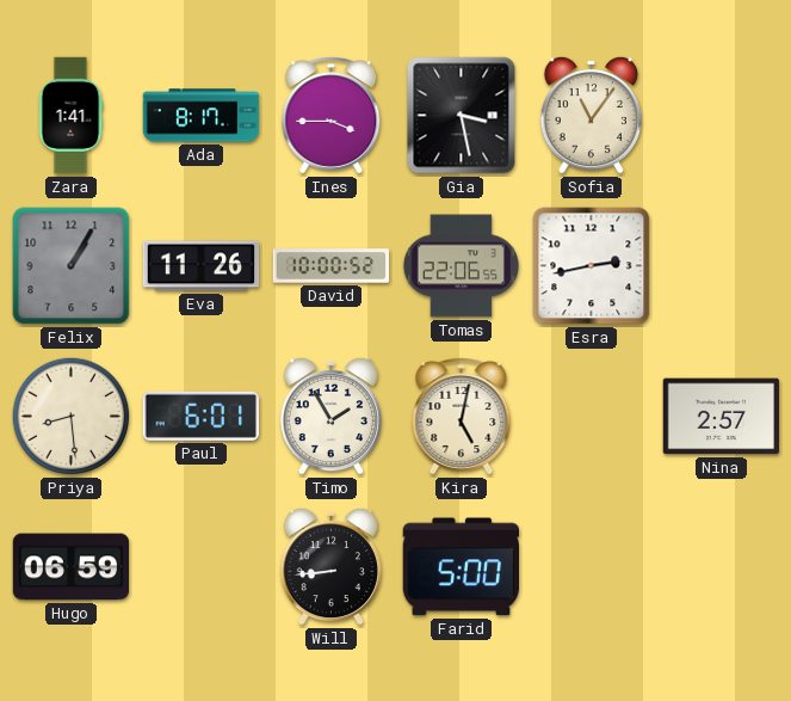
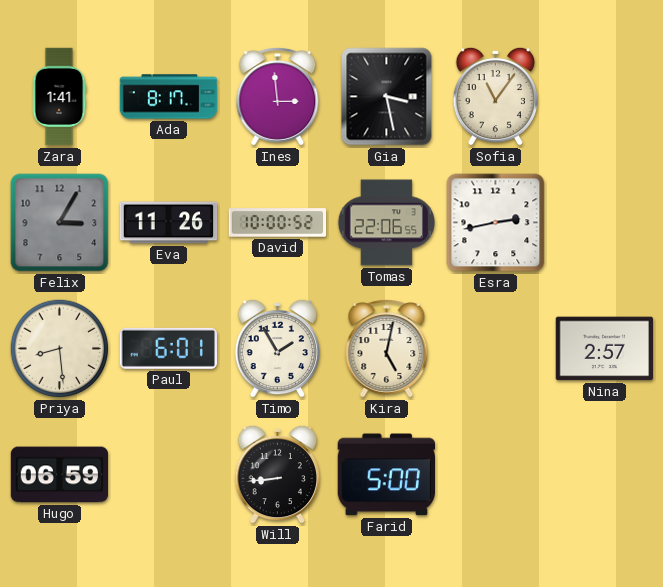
Ines: 3:45 -> 2:59
Felix: 1:05 -> 3:05
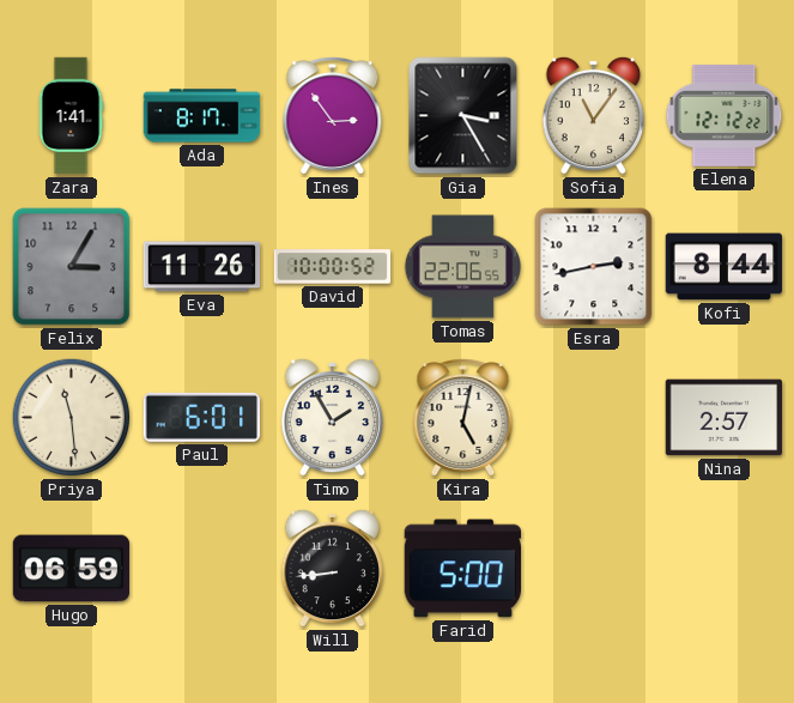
Ines: 2:59 -> 2:54
Gia: 3:28 -> 3:25
Elena: none -> 12:12
Kofi: none -> 8:44
Priya: 8:29 -> 11:29
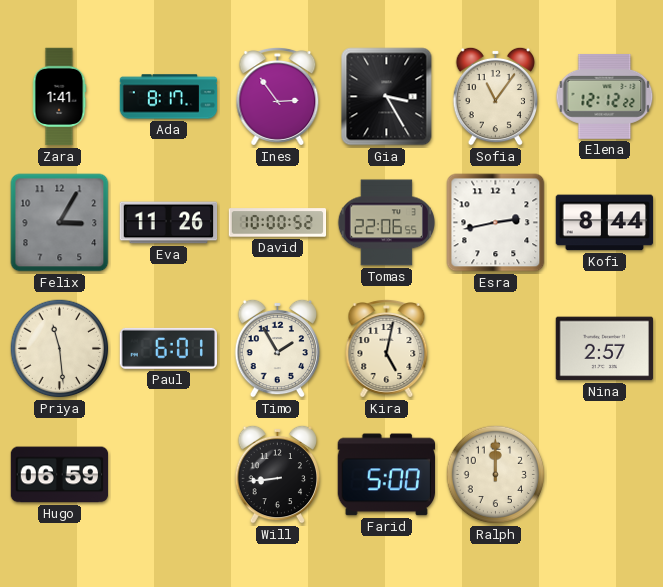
Ralph: none -> 12:00
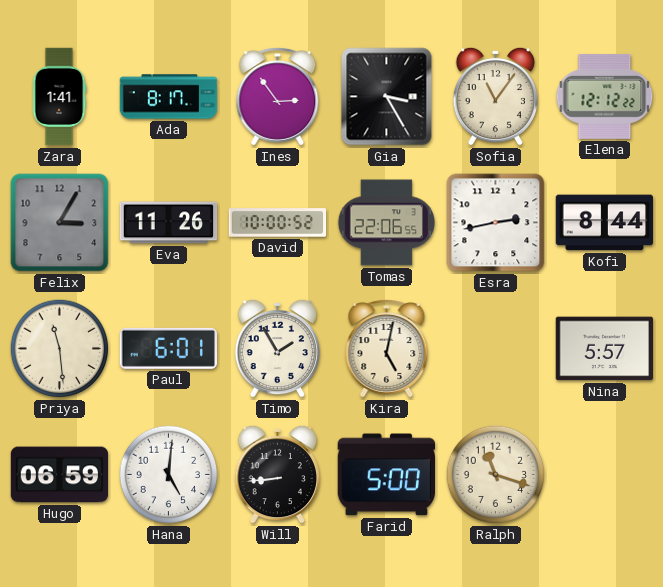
Nina: 2:57 -> 5:57
Hana: none -> 5:01
Ralph: 12:00 -> 11:18
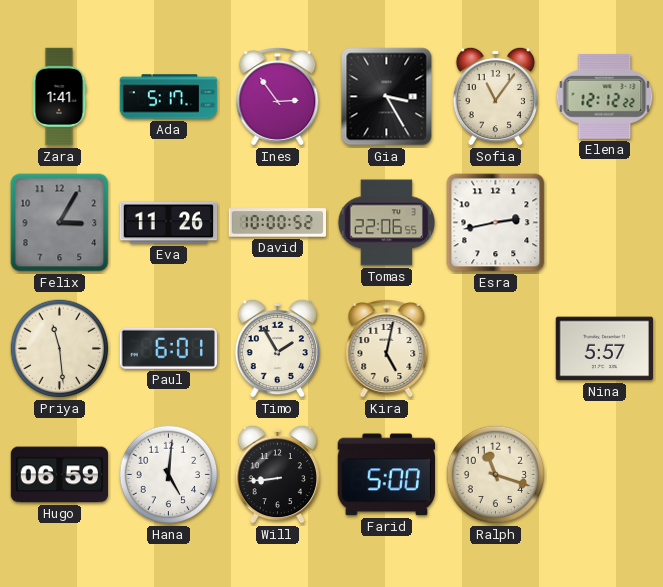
Ada: 8:17 -> 5:17
Kofi: 8:44 -> none
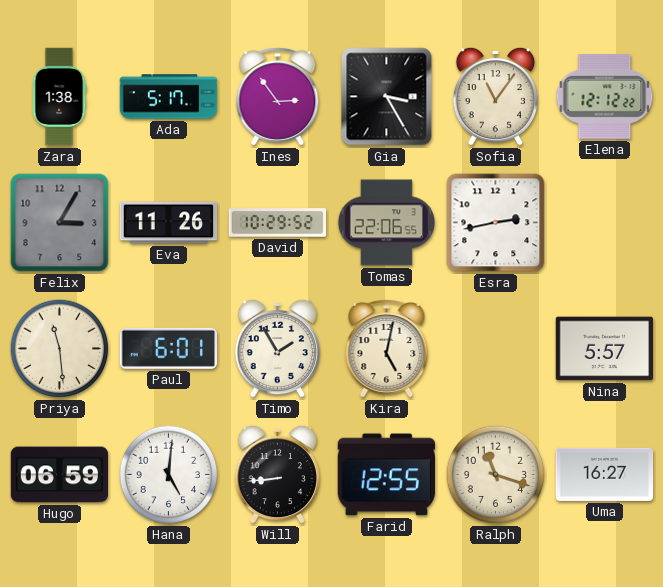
Zara: 1:41 -> 1:38
David: 10:00 -> 10:29
Farid: 5:00 -> 12:55
Uma: none -> 16:27
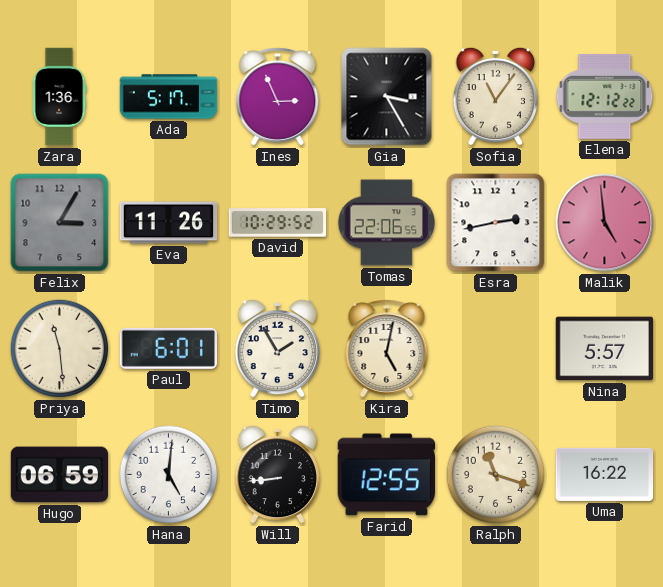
Zara: 1:38 -> 1:36
Ines: 2:54 -> 2:56
Malik: none -> 4:59
Uma: 16:27 -> 16:22
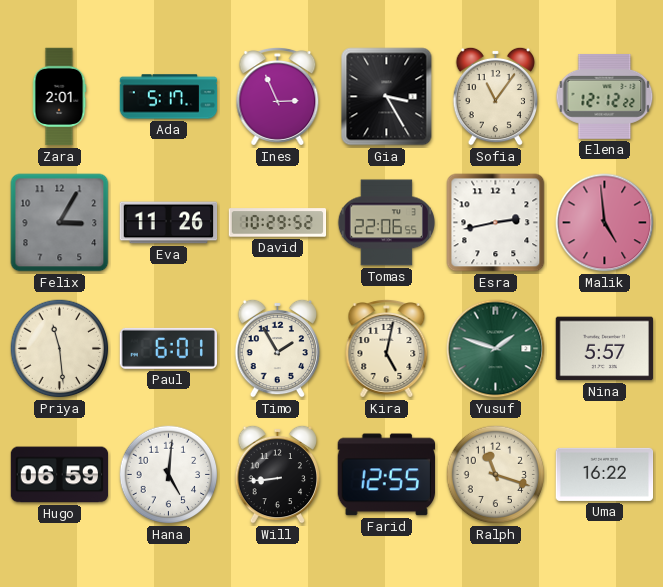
Zara: 1:36 -> 2:01
Yusuf: none -> 1:48
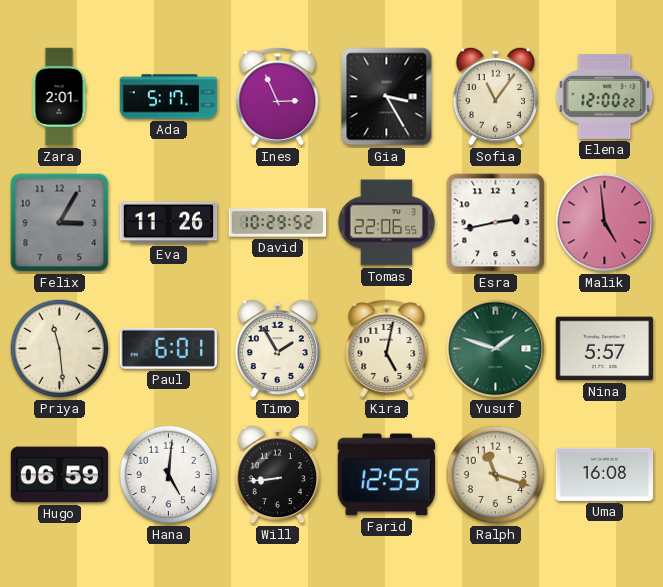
Elena: 12:12 -> 12:00
Uma: 16:22 -> 16:08
